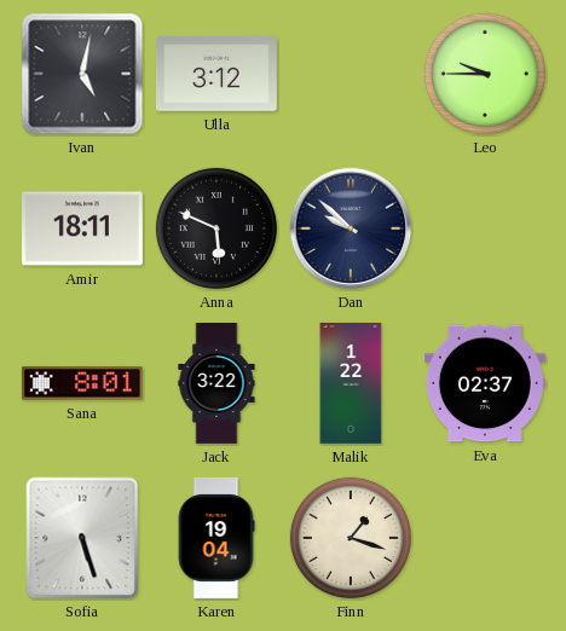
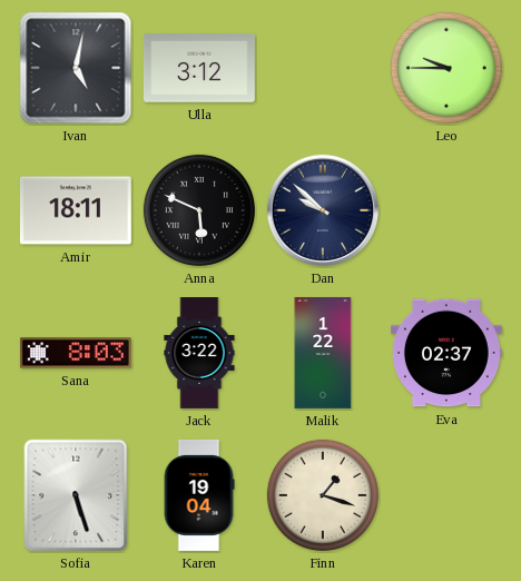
Sana: 8:01 -> 8:03
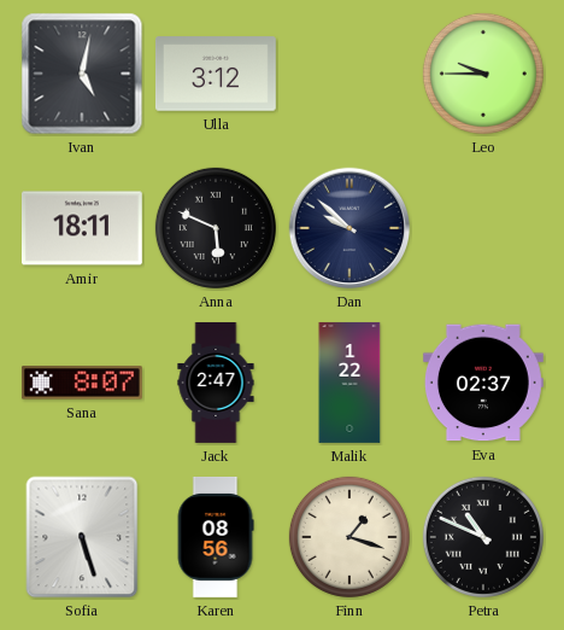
Sana: 8:03 -> 8:07
Jack: 3:22 -> 2:47
Karen: 19:04 -> 08:56
Petra: none -> 10:49
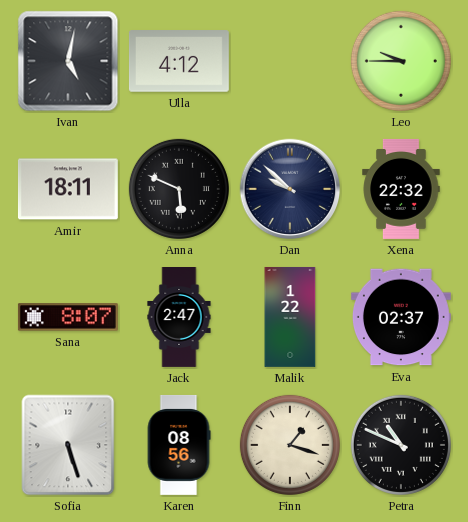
Ulla: 3:12 -> 4:12
Xena: none -> 22:32
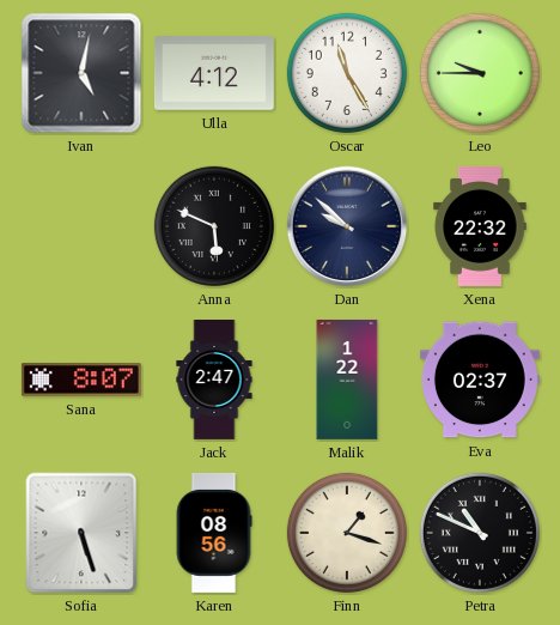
Oscar: none -> 11:25
Amir: 18:11 -> none
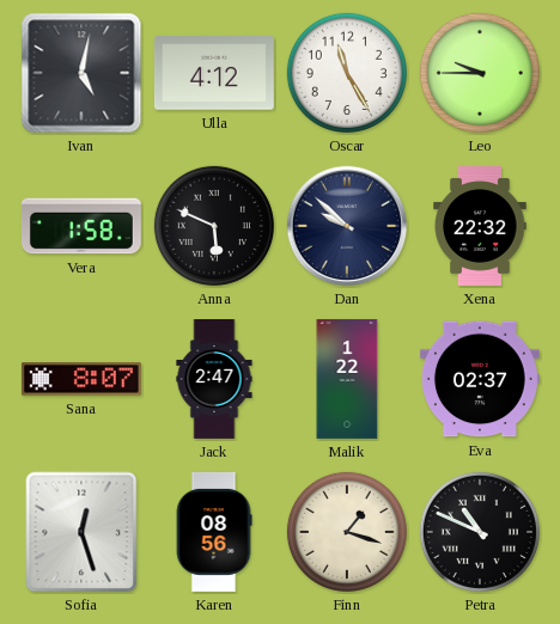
Vera: none -> 1:58
Sofia: 5:27 -> 12:27
